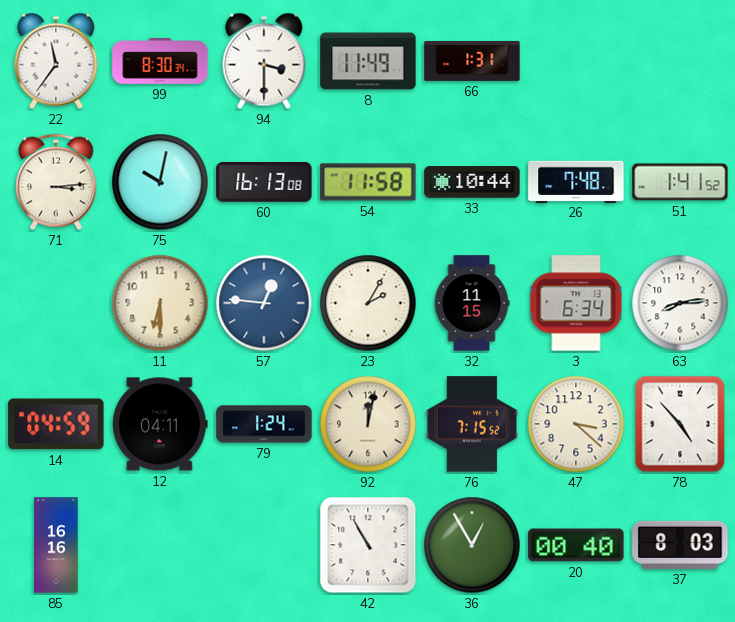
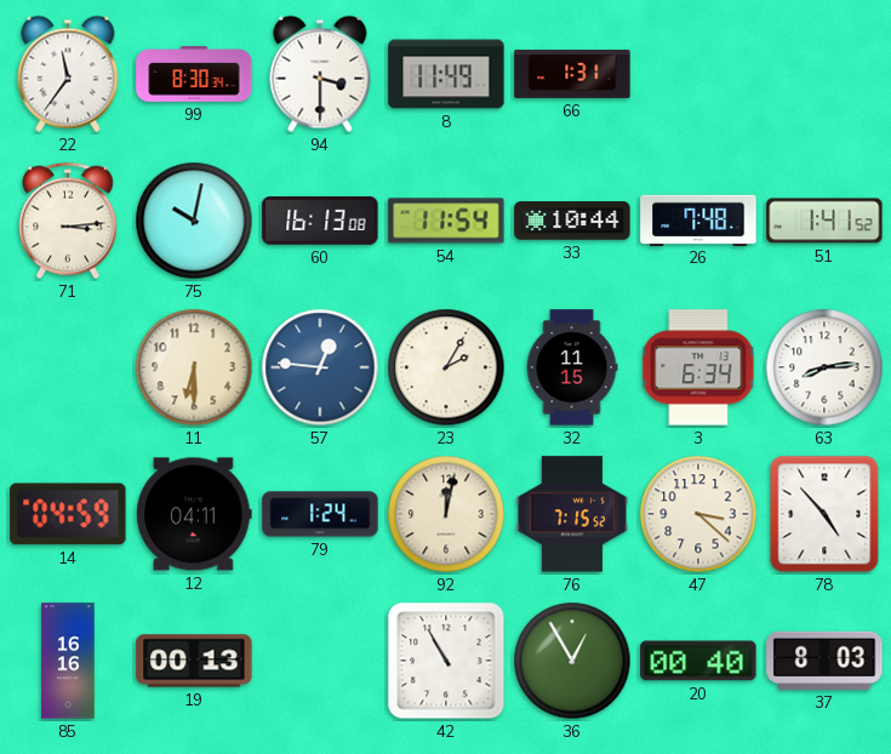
54: 11:58 -> 11:54
19: none -> 00:13
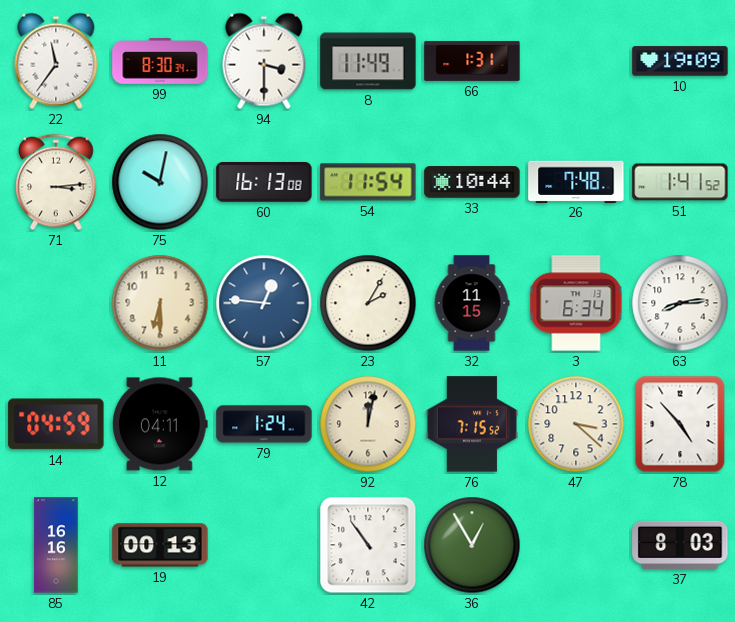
10: none -> 19:09
42: 10:55 -> 10:54
20: 00:40 -> none
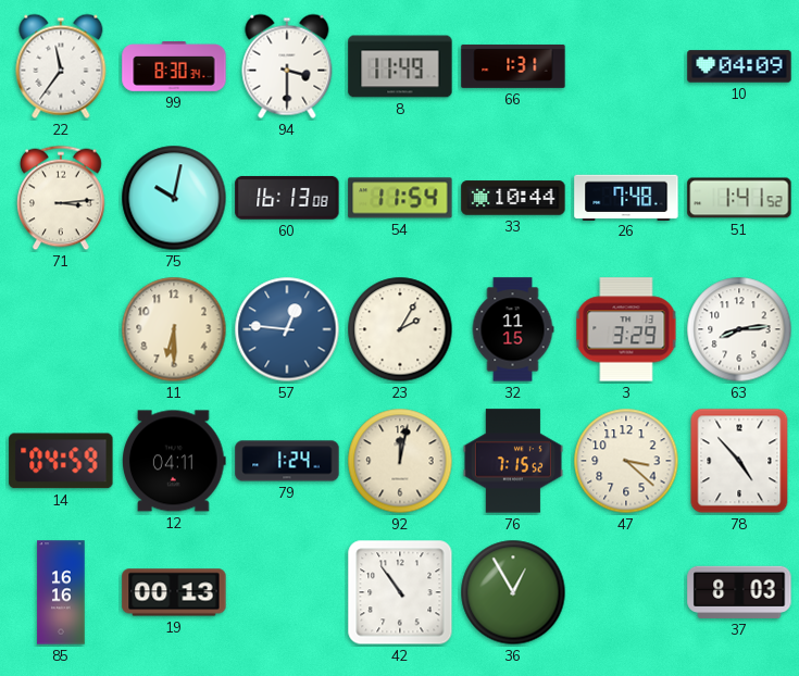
10: 19:09 -> 04:09
3: 6:34 -> 3:29
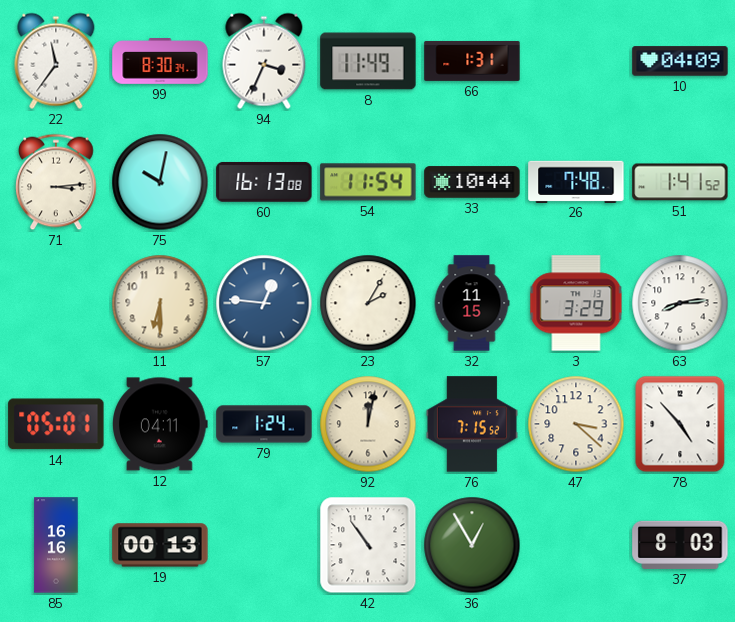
94: 3:30 -> 3:34
14: 04:59 -> 05:01
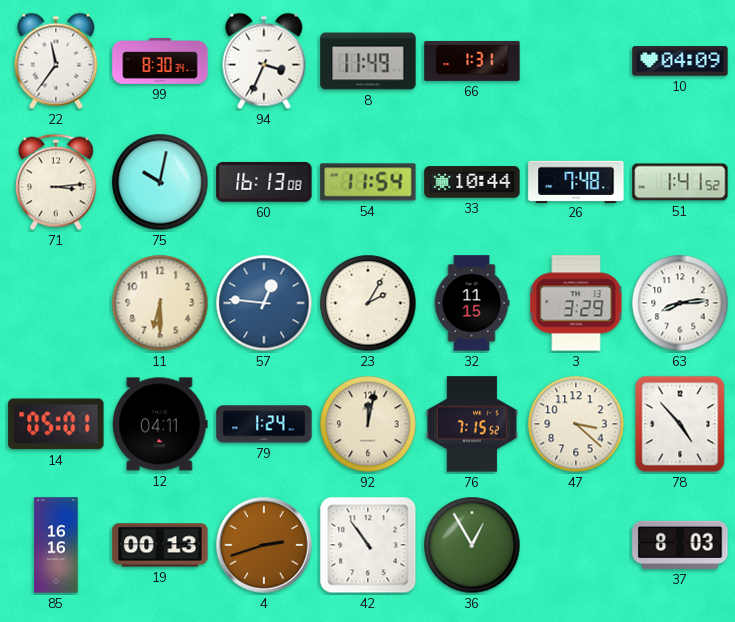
4: none -> 2:42
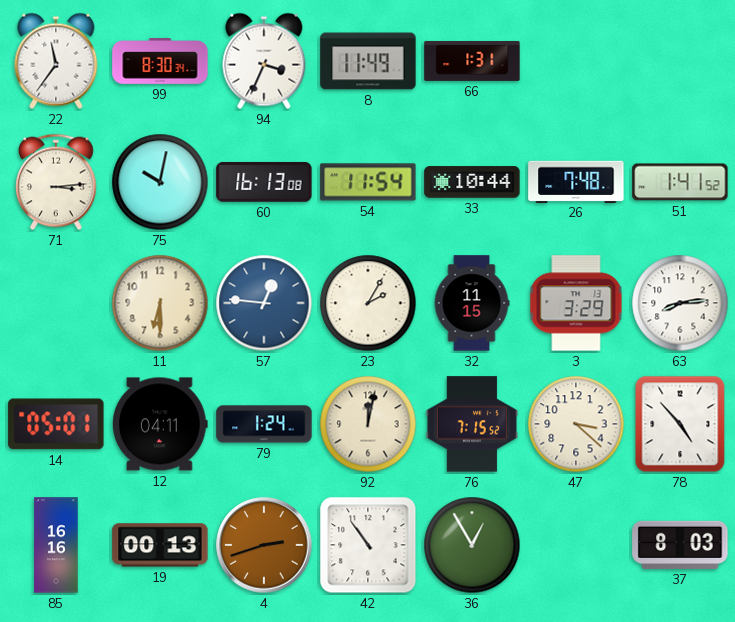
10: 04:09 -> none
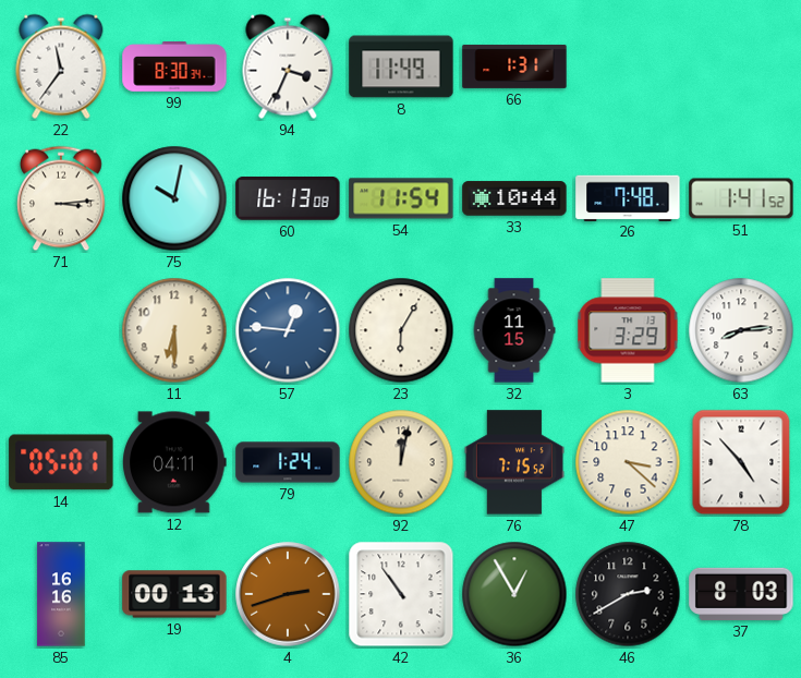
23: 2:05 -> 6:05
46: none -> 2:40
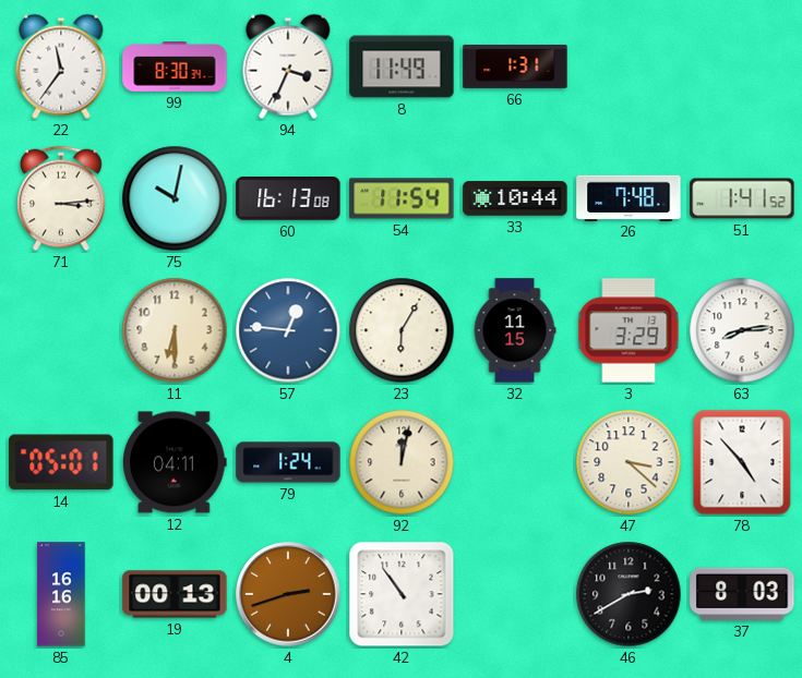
76: 7:15 -> none
36: 12:55 -> none
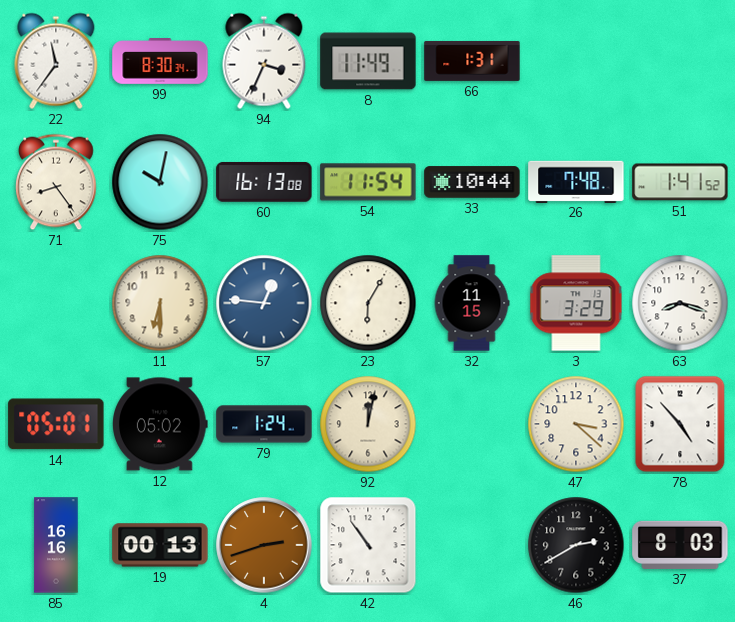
71: 3:14 -> 8:24
63: 8:14 -> 8:18
12: 04:11 -> 05:02
